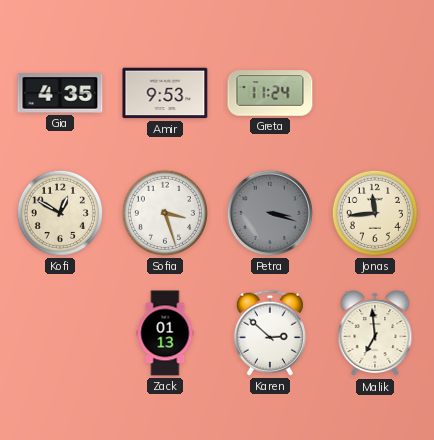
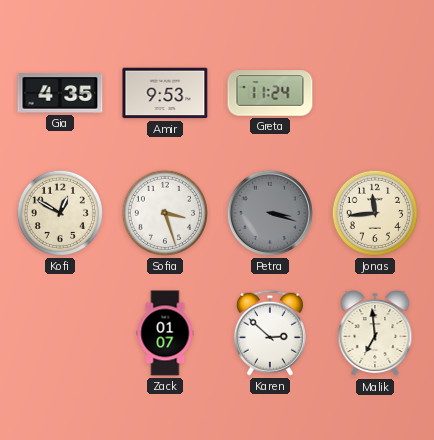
Zack: 01:13 -> 01:07
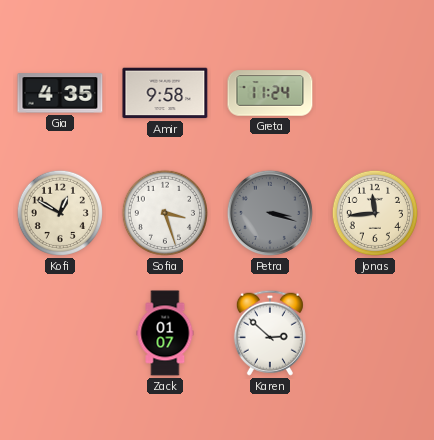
Amir: 9:53 -> 9:58
Malik: 6:59 -> none
